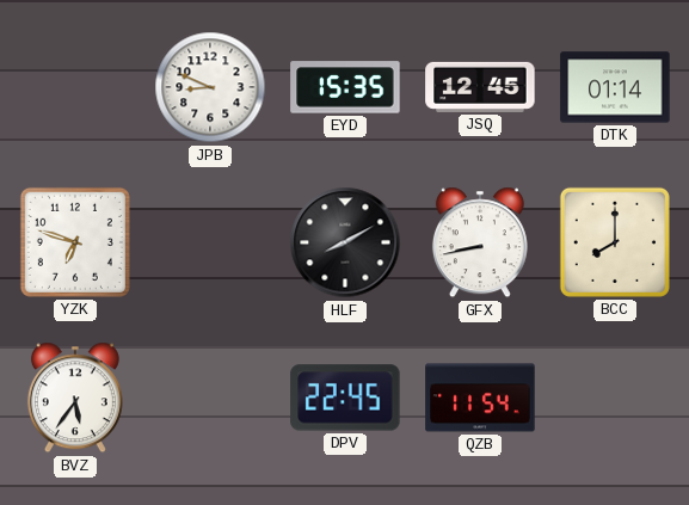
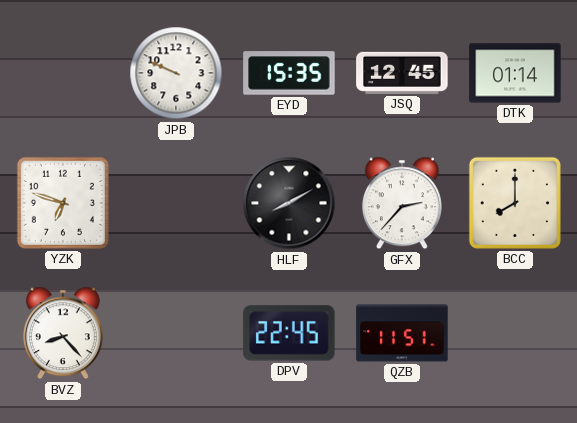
JPB: 8:49 -> 9:49
GFX: 8:43 -> 2:37
BVZ: 5:36 -> 8:23
QZB: 11:54 -> 11:51
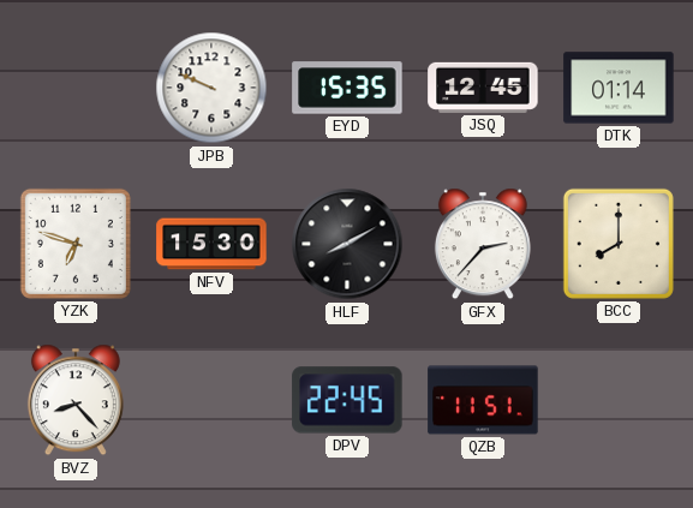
NFV: none -> 15:30
